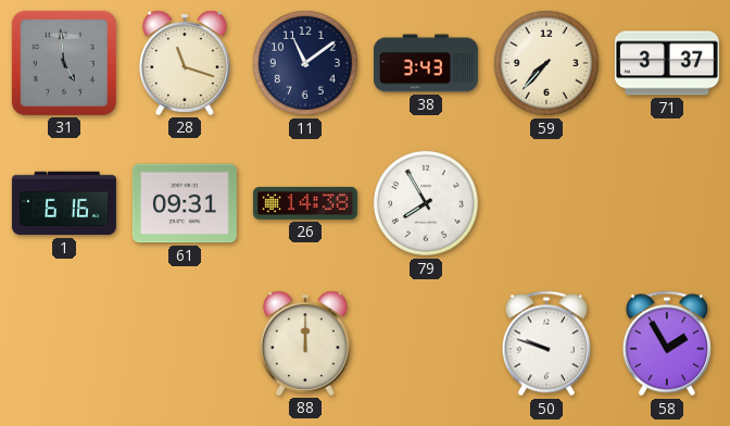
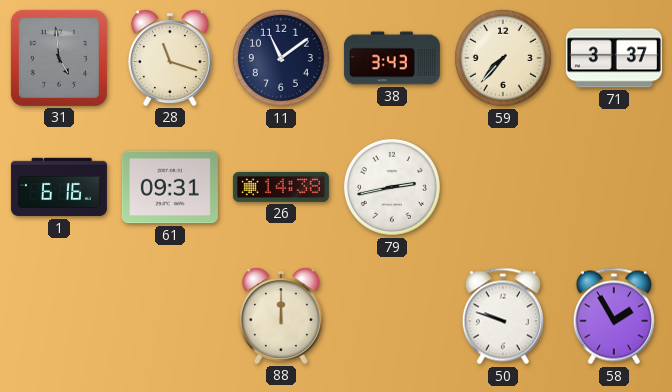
79: 7:55 -> 2:43
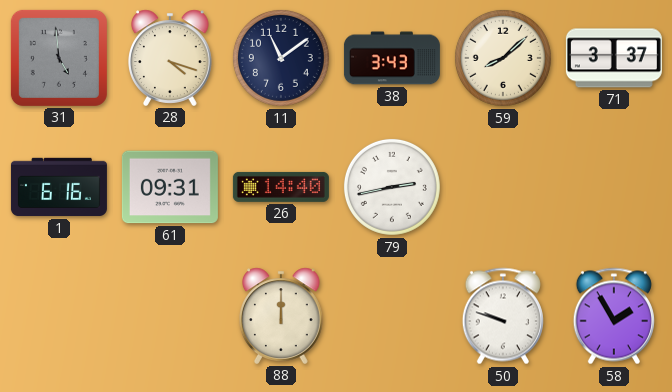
28: 11:18 -> 4:18
59: 7:37 -> 8:08
26: 14:38 -> 14:40
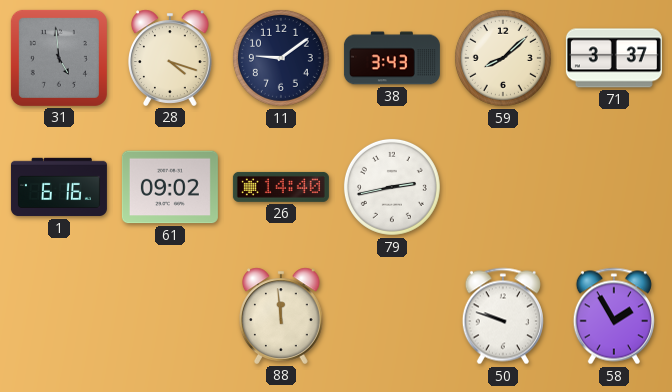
11: 11:09 -> 9:09
61: 09:31 -> 09:02
88: 12:00 -> 11:59
